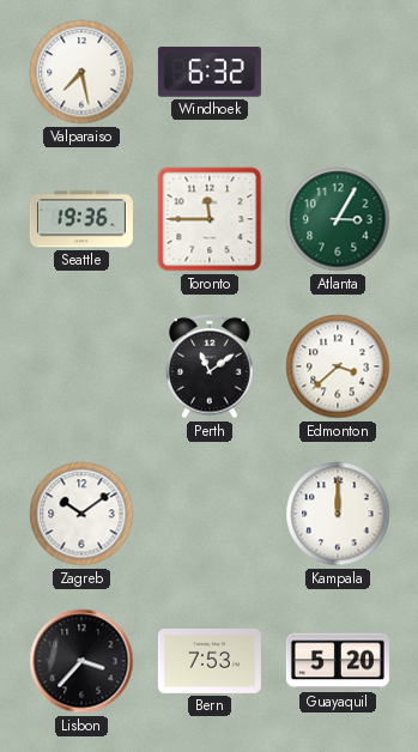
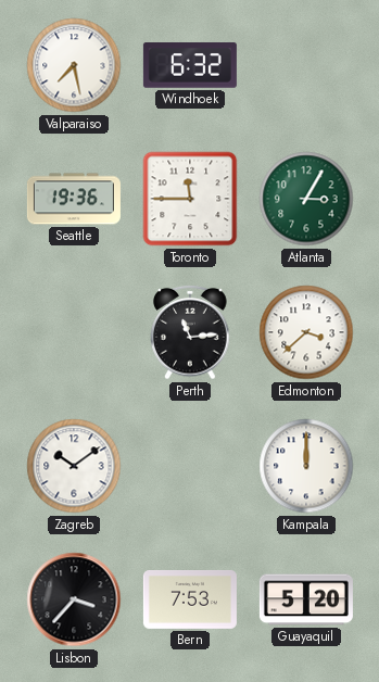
Perth: 11:09 -> 11:14
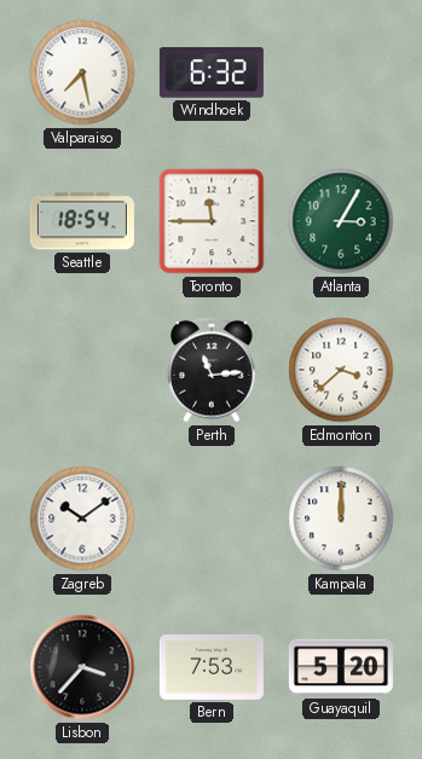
Seattle: 19:36 -> 18:54
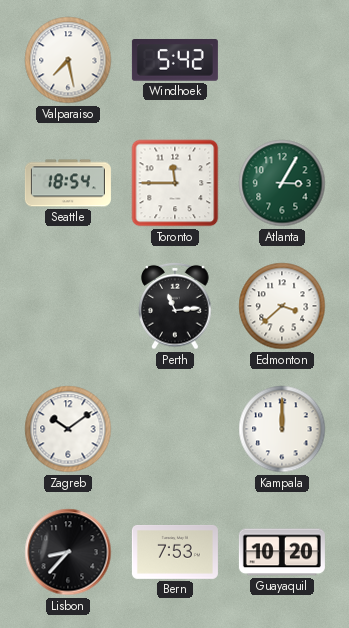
Windhoek: 6:32 -> 5:42
Lisbon: 3:37 -> 8:37
Guayaquil: 5:20 -> 10:20
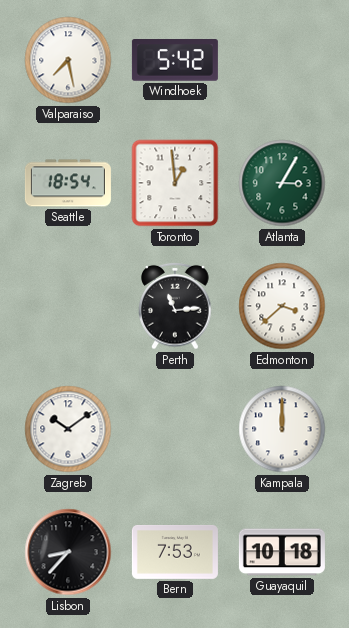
Toronto: 11:45 -> 12:59
Guayaquil: 10:20 -> 10:18
